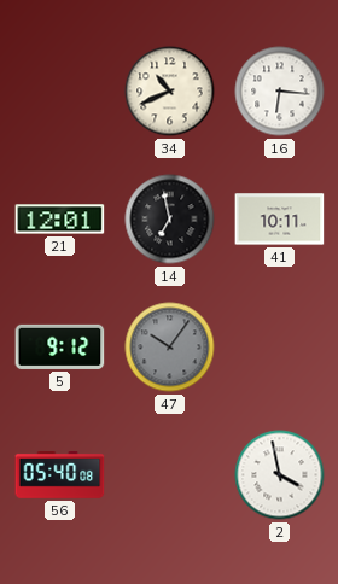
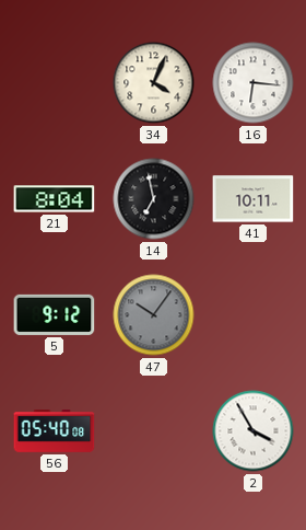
34: 10:41 -> 4:04
21: 12:01 -> 8:04
2: 3:58 -> 3:55
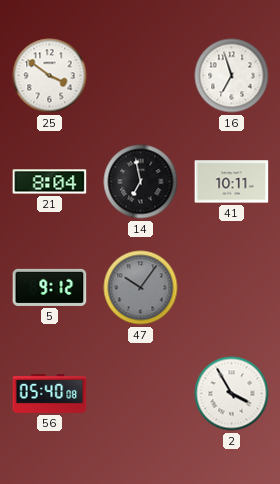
25: none -> 3:51
34: 4:04 -> none
16: 6:16 -> 6:57
